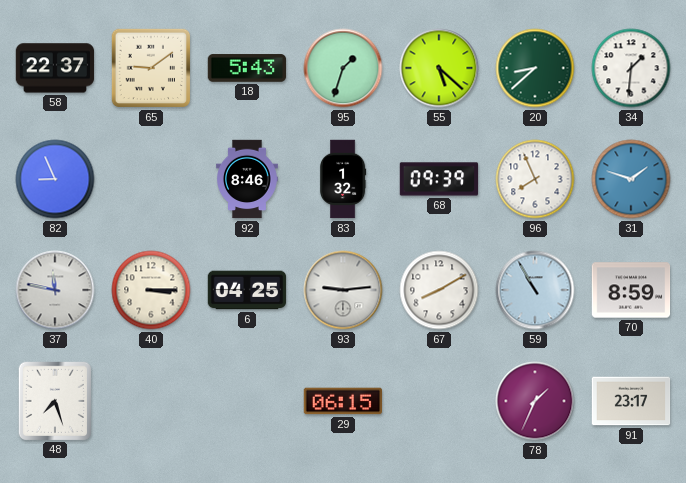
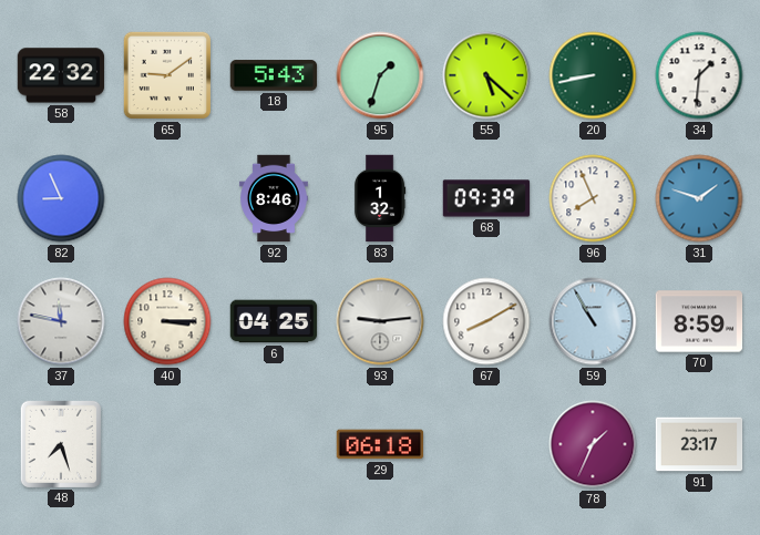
58: 22:37 -> 22:32
20: 8:38 -> 8:43
29: 06:15 -> 06:18
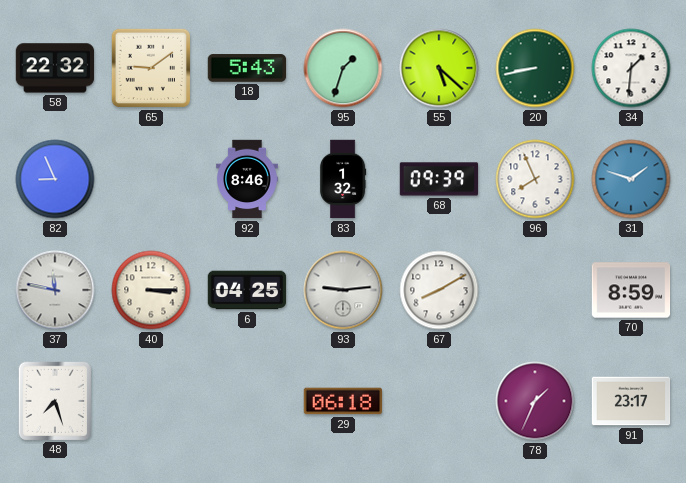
59: 10:55 -> none
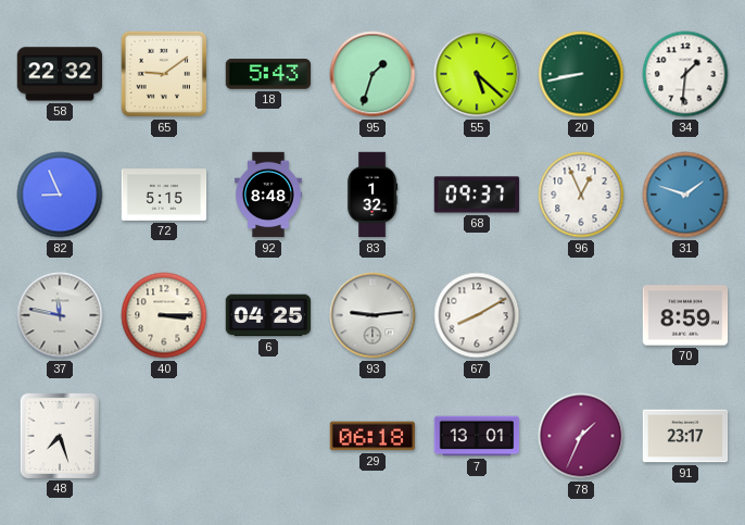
72: none -> 5:15
92: 8:46 -> 8:48
68: 09:39 -> 09:37
96: 7:56 -> 12:56
7: none -> 13:01
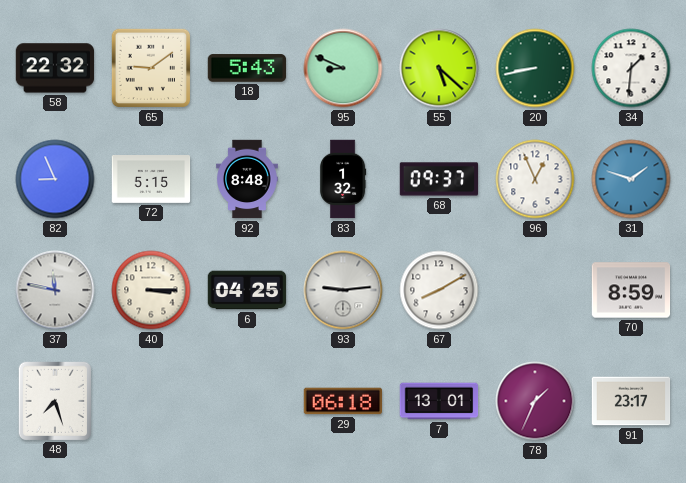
95: 1:33 -> 8:49
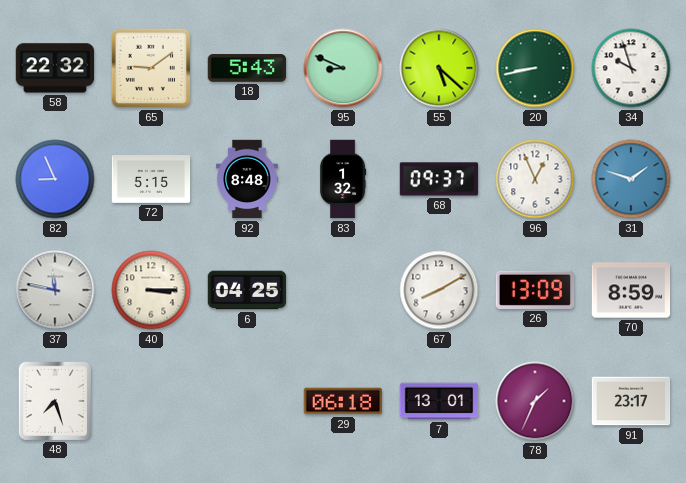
34: 1:31 -> 9:57
93: 9:14 -> none
26: none -> 13:09
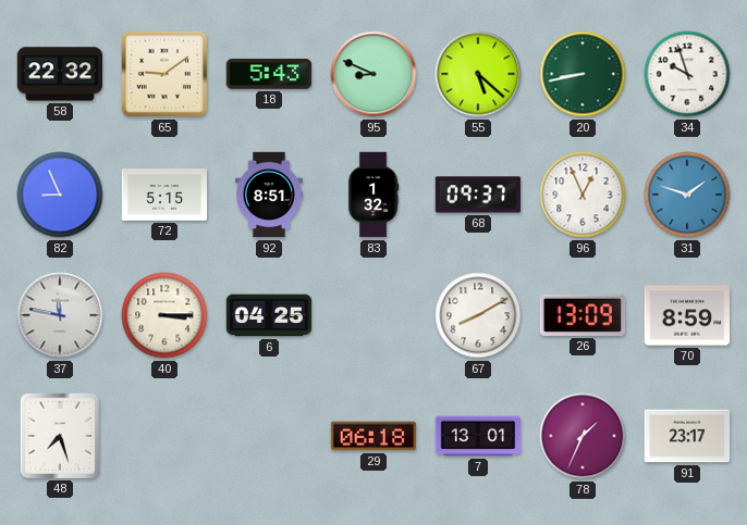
92: 8:48 -> 8:51
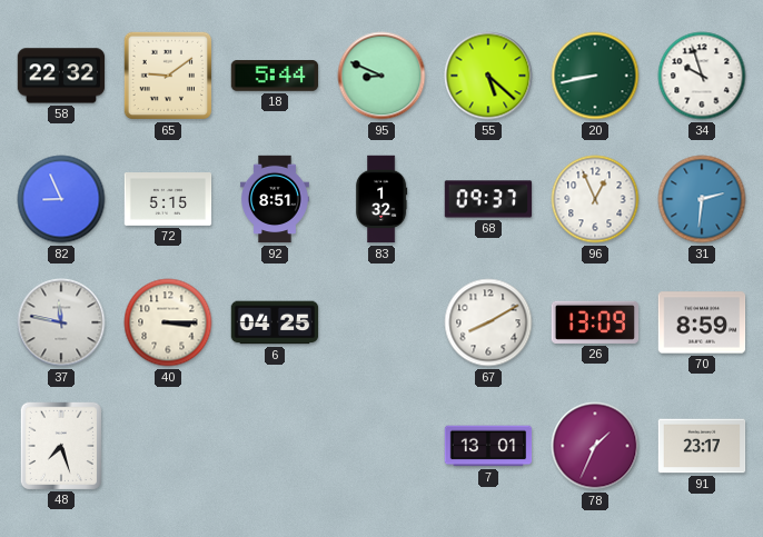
18: 5:43 -> 5:44
31: 1:48 -> 2:31
29: 06:18 -> none
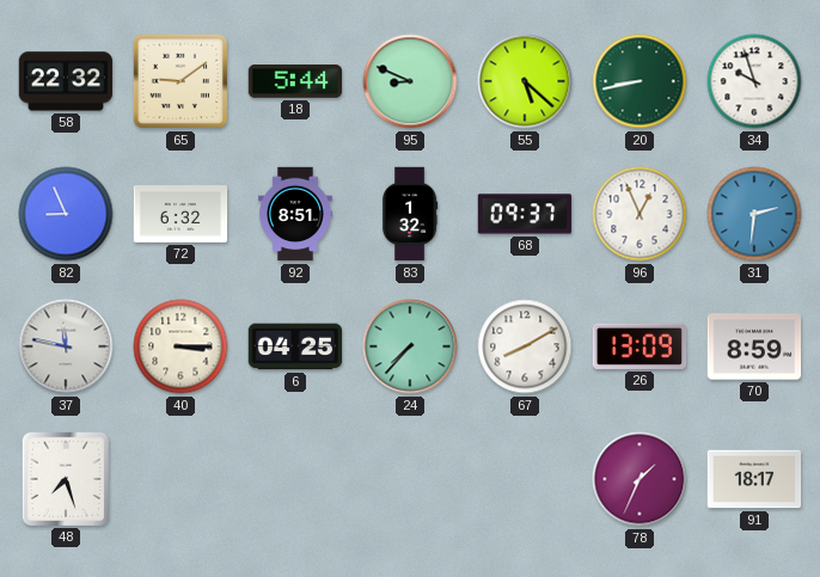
72: 5:15 -> 6:32
24: none -> 7:37
7: 13:01 -> none
91: 23:17 -> 18:17
